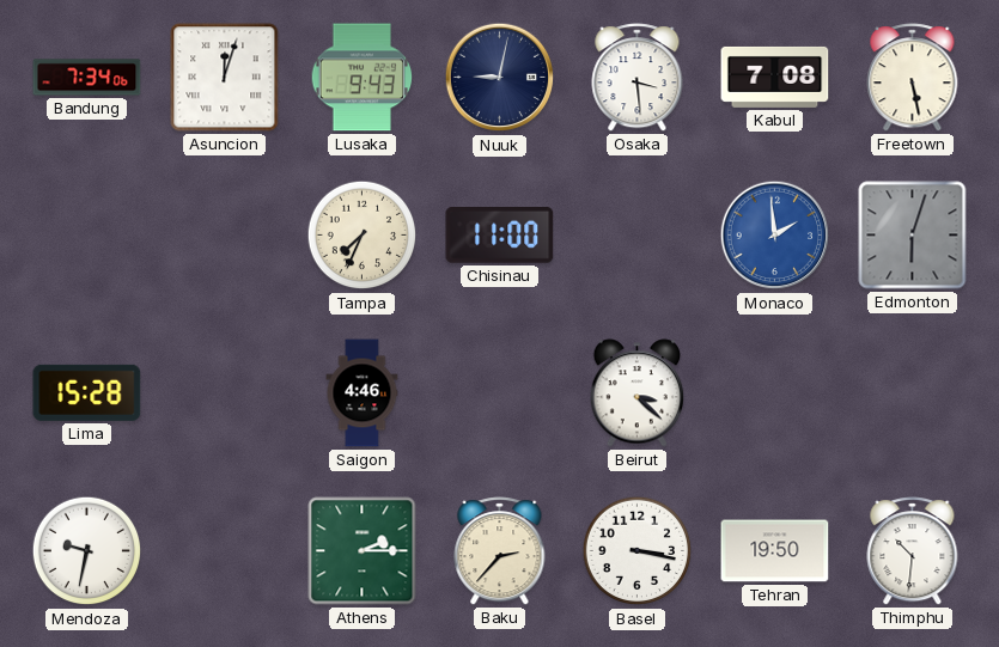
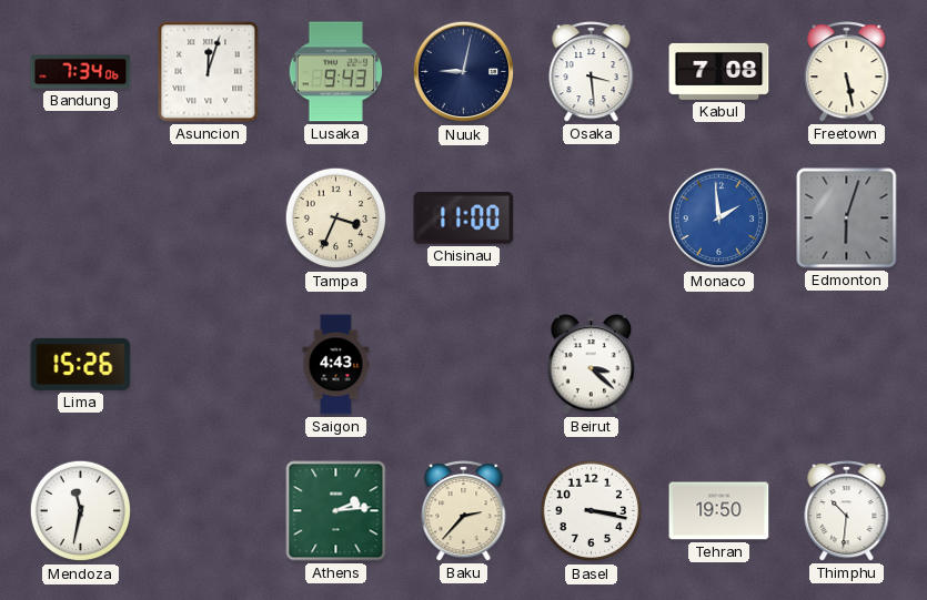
Tampa: 7:34 -> 3:34
Lima: 15:28 -> 15:26
Saigon: 4:46 -> 4:43
Mendoza: 9:32 -> 11:32
Athens: 2:15 -> 2:14
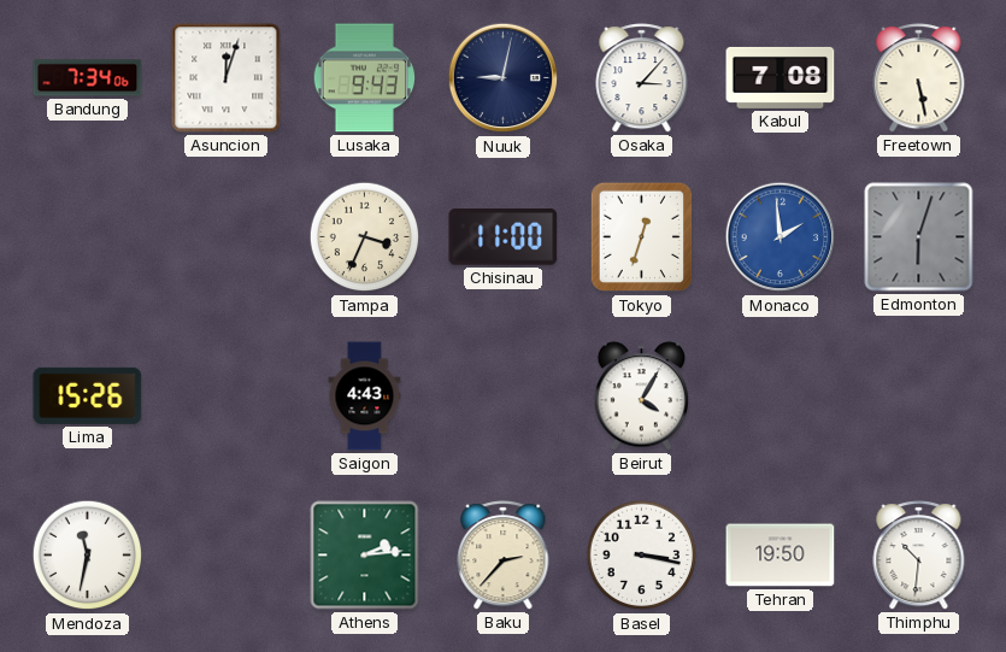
Osaka: 3:29 -> 3:07
Tokyo: none -> 12:33
Beirut: 3:22 -> 4:05
